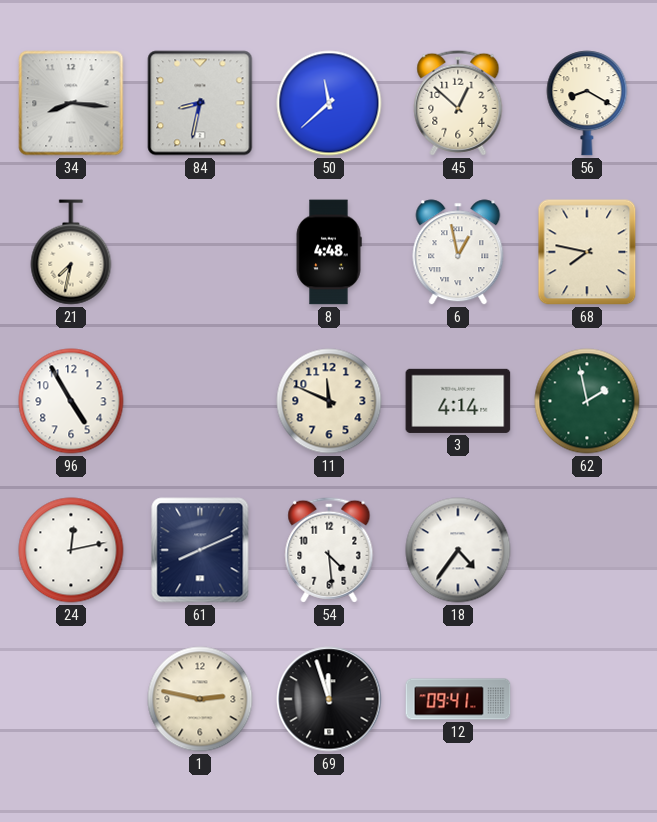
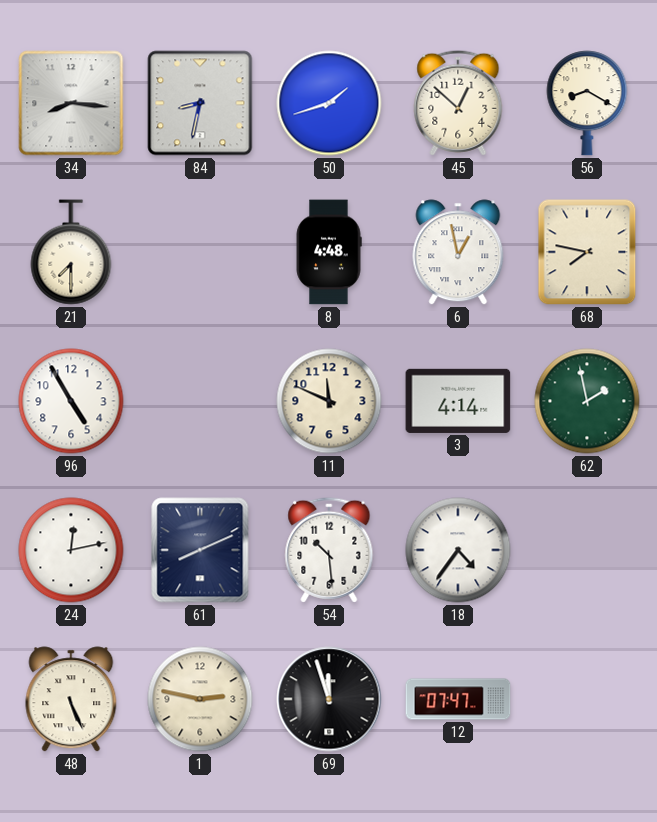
50: 11:38 -> 1:42
21: 7:32 -> 7:30
54: 4:29 -> 10:29
48: none -> 5:26
12: 09:41 -> 07:47
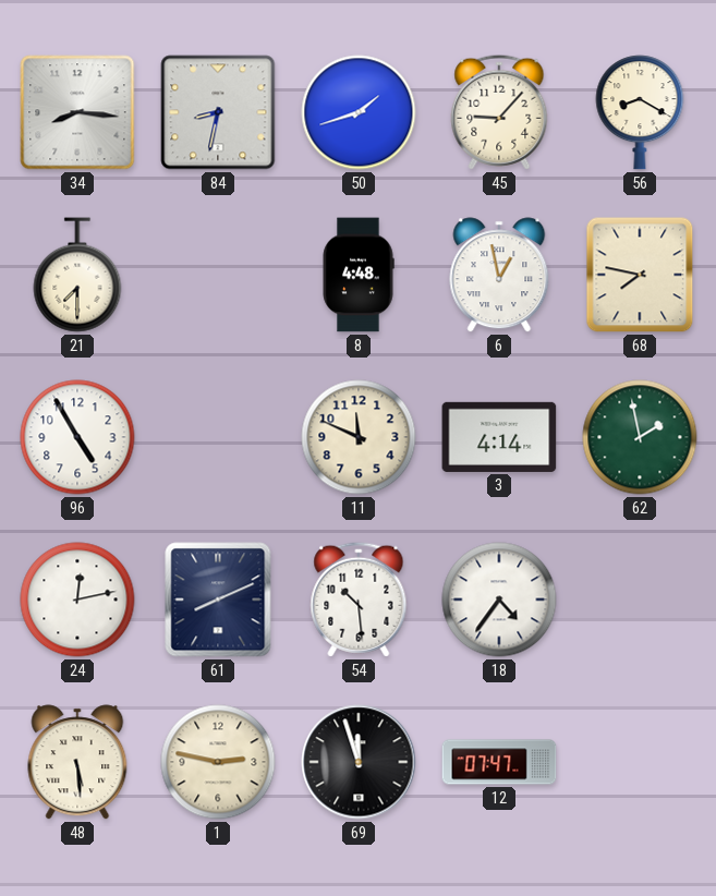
45: 12:52 -> 9:07
48: 5:26 -> 5:29
